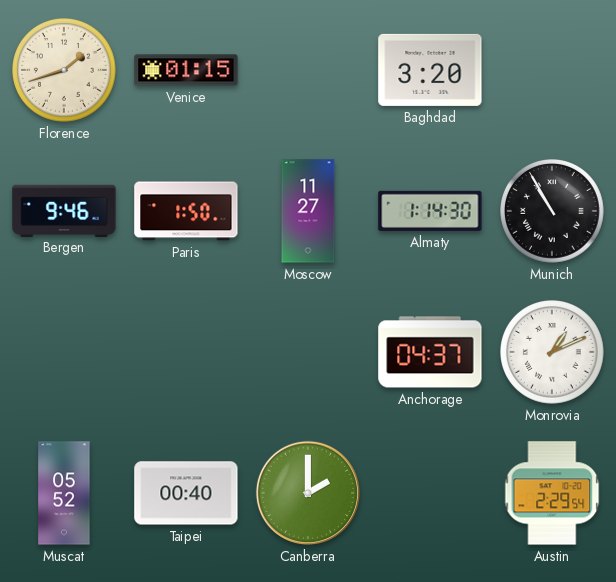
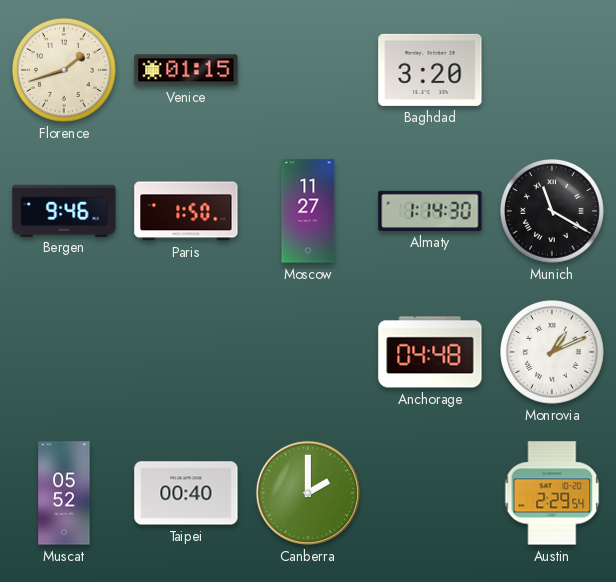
Munich: 10:55 -> 11:20
Anchorage: 04:37 -> 04:48
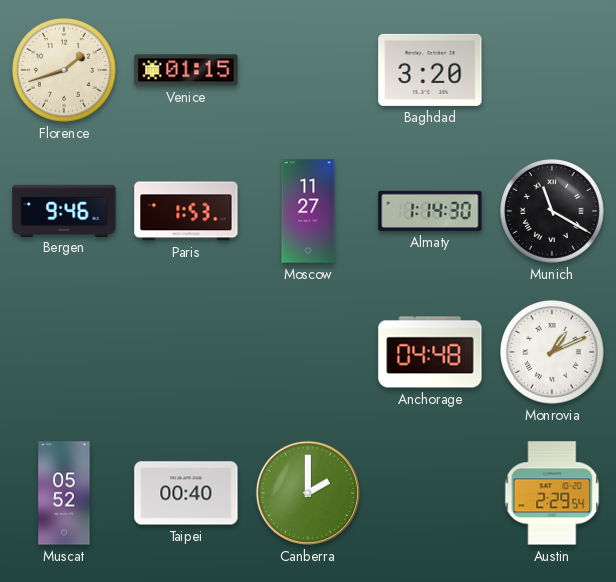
Paris: 1:50 -> 1:53
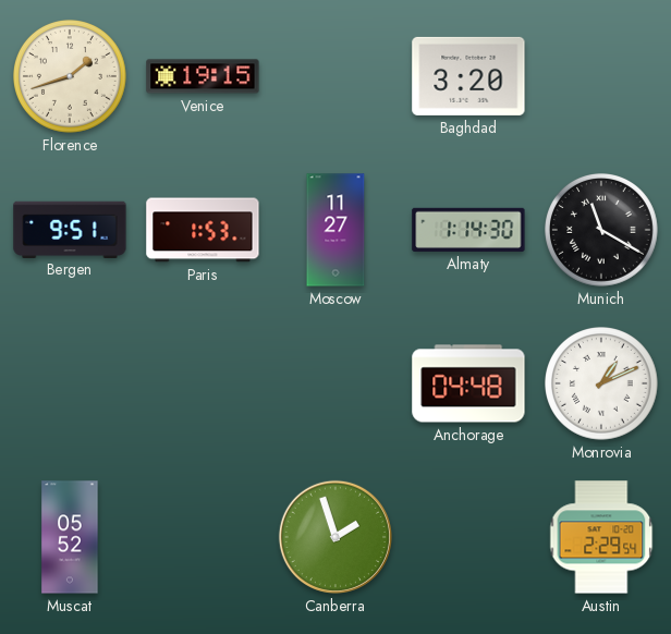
Venice: 01:15 -> 19:15
Bergen: 9:46 -> 9:51
Taipei: 00:40 -> none
Canberra: 2:00 -> 1:57
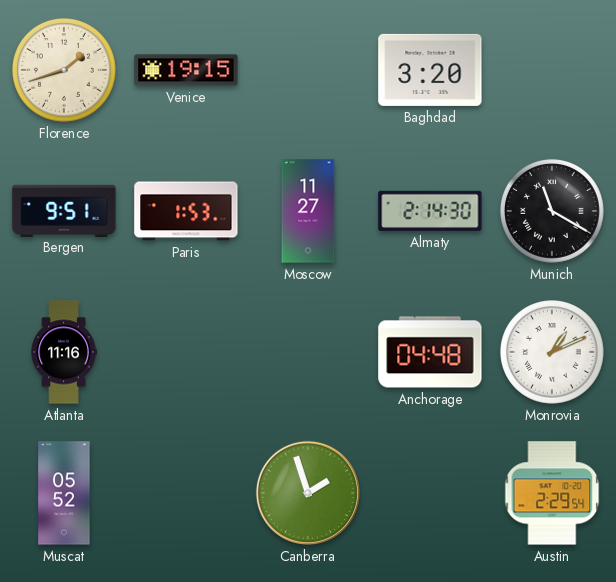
Almaty: 1:14 -> 2:14
Atlanta: none -> 11:16
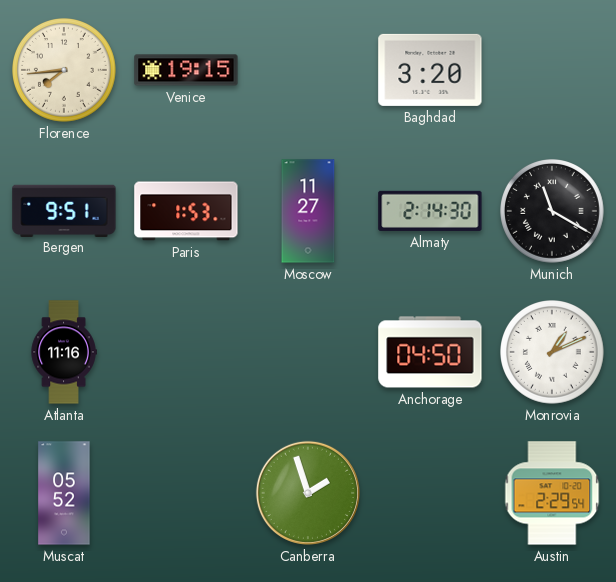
Florence: 1:42 -> 7:44
Anchorage: 04:48 -> 04:50
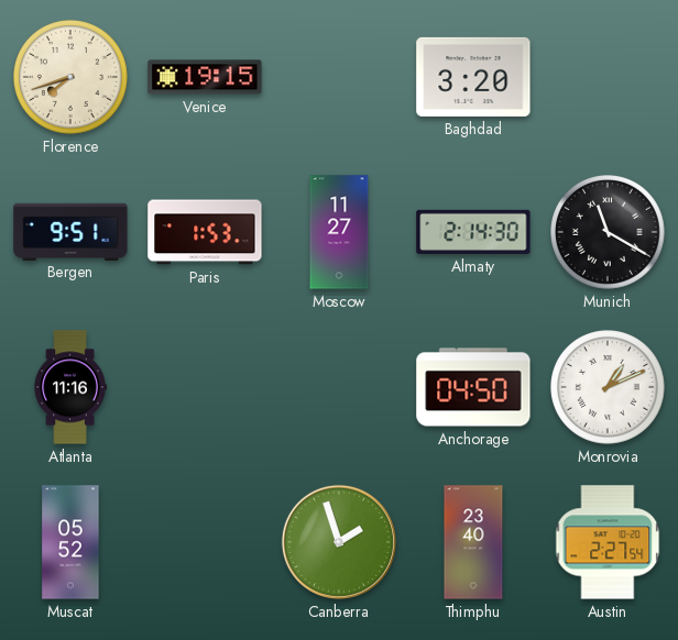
Florence: 7:44 -> 7:42
Thimphu: none -> 23:40
Austin: 2:29 -> 2:27
